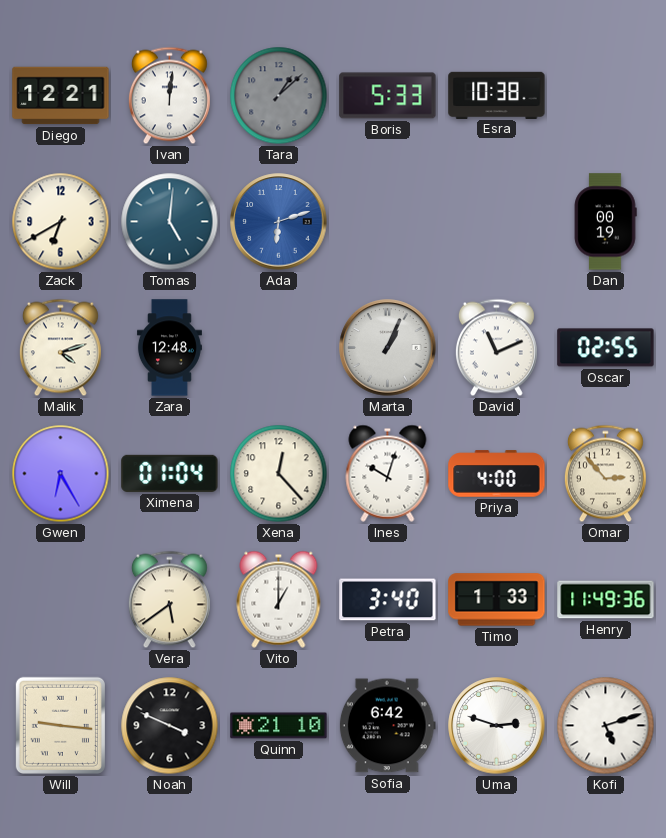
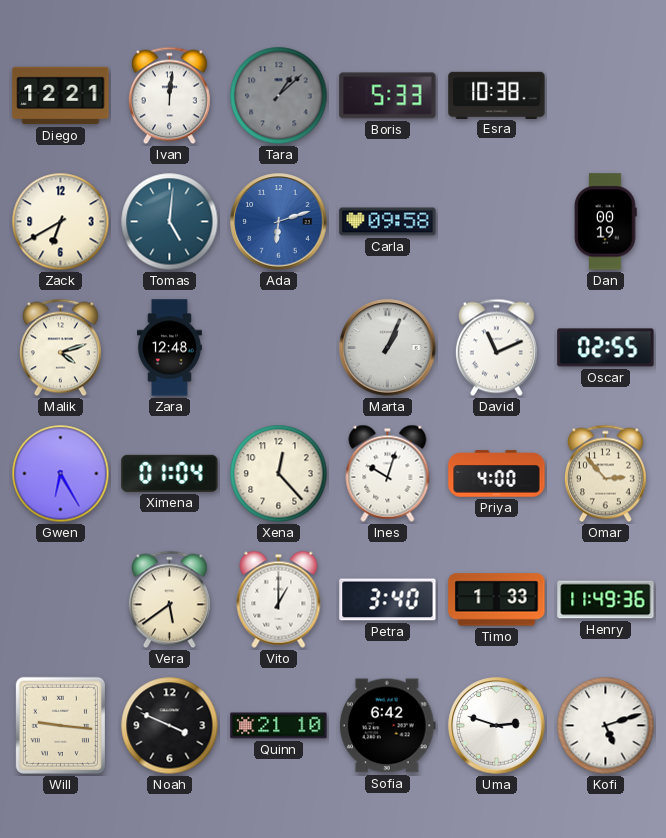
Carla: none -> 09:58
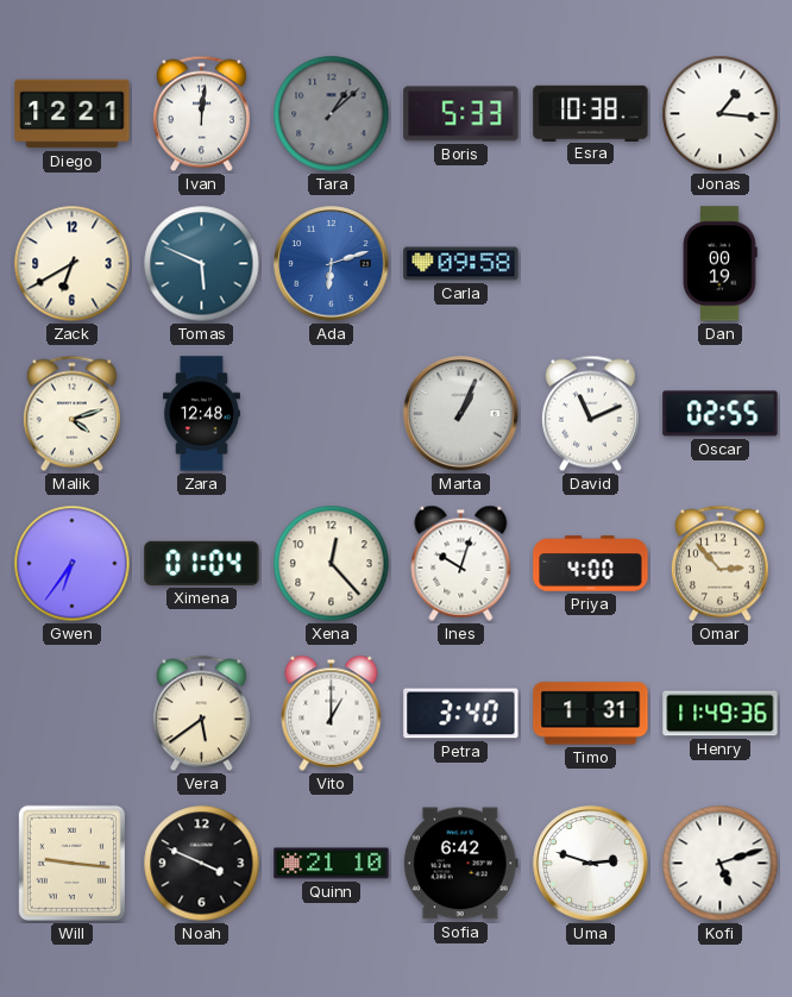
Jonas: none -> 1:16
Tomas: 5:01 -> 5:49
Gwen: 6:25 -> 6:36
Timo: 1:33 -> 1:31
